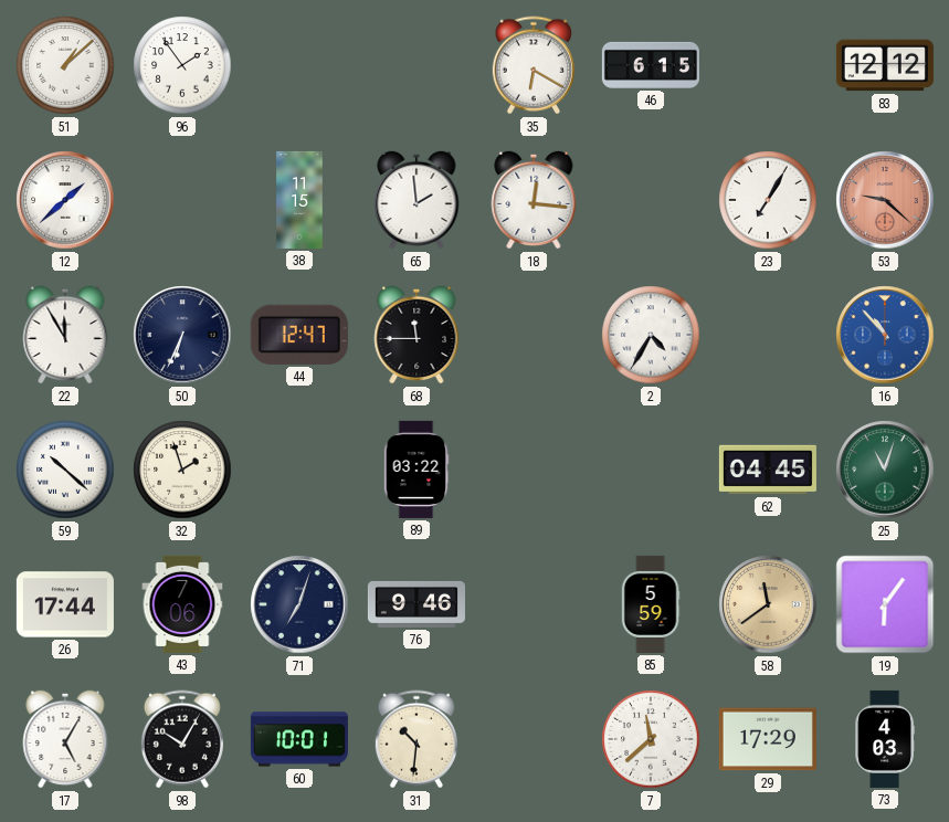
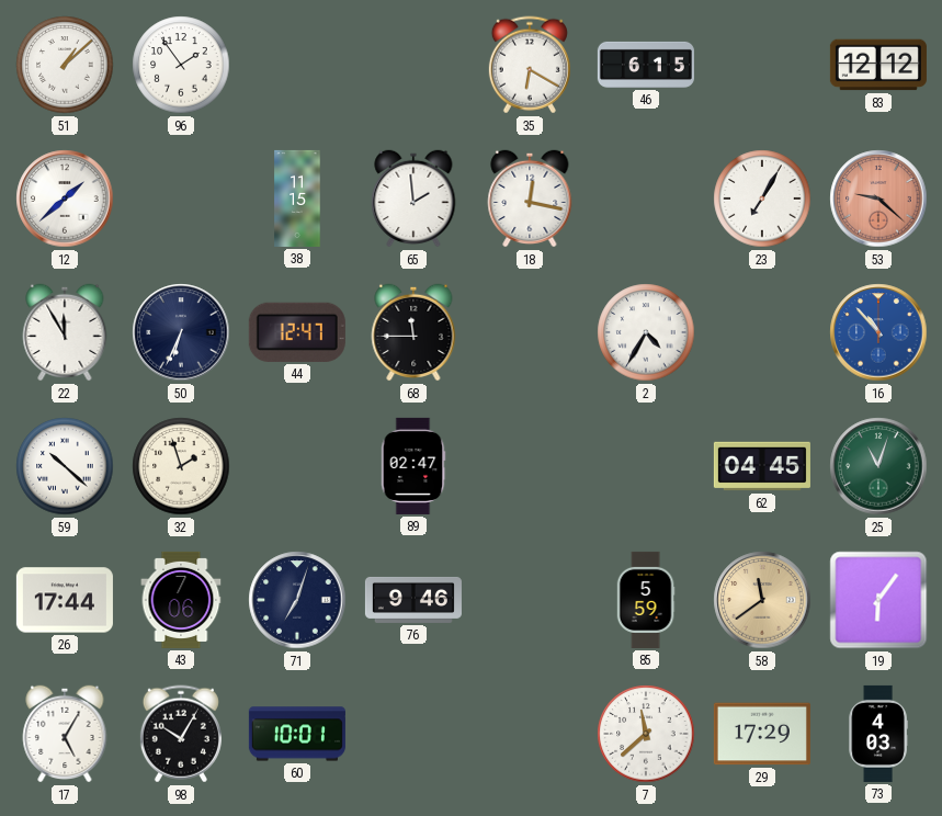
18: 12:16 -> 12:17
89: 03:22 -> 02:47
31: 10:31 -> none
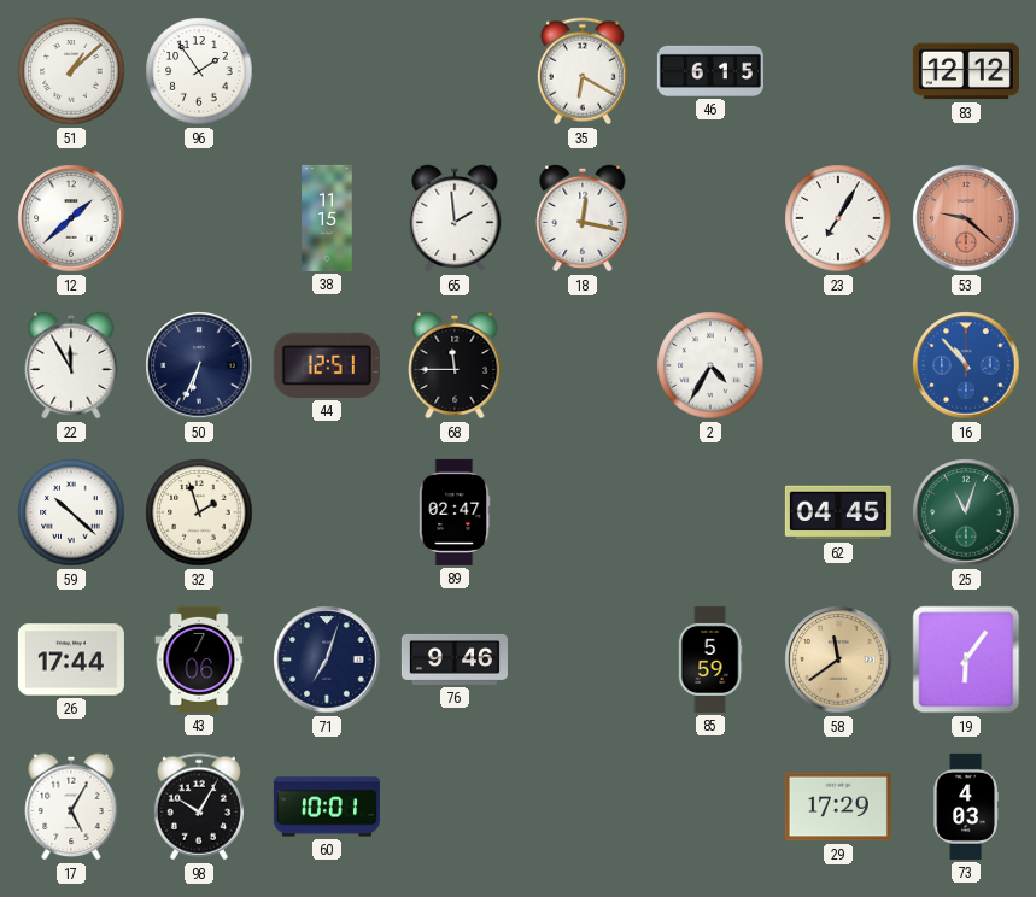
44: 12:47 -> 12:51
7: 11:38 -> none
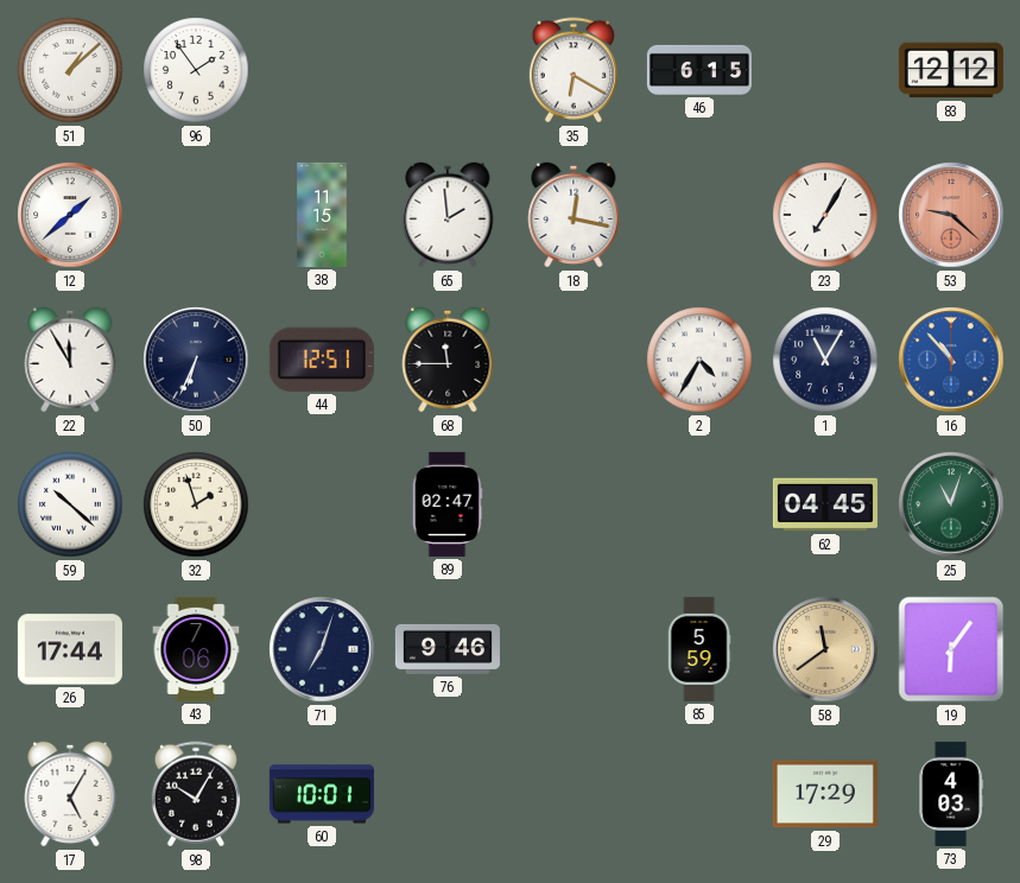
1: none -> 11:05
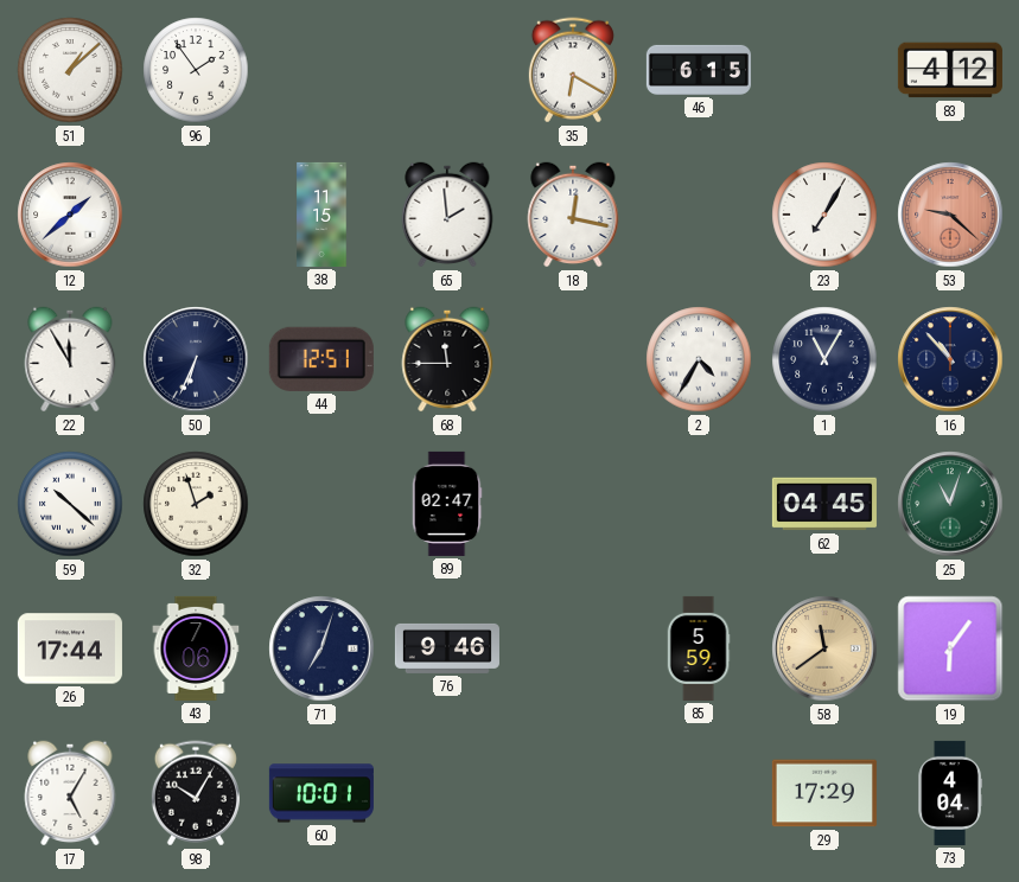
83: 12:12 -> 4:12
16 dial: blue -> navy
73: 4:03 -> 4:04
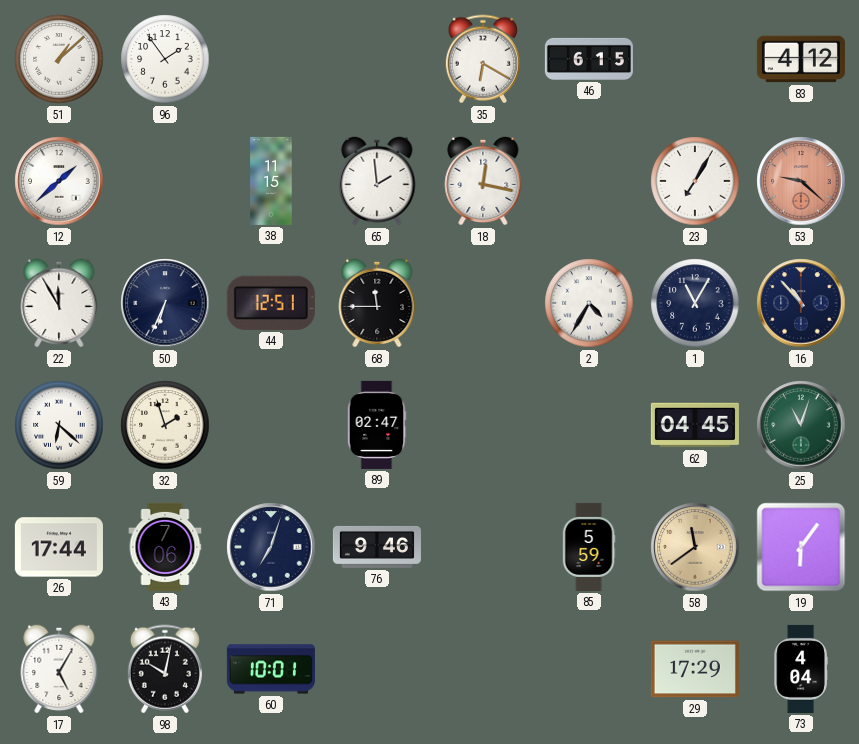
59: 10:22 -> 6:22
98: 10:05 -> 10:02
